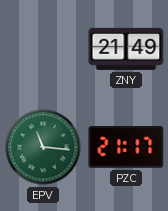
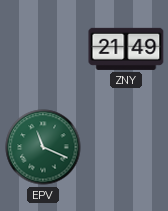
EPV: 11:16 -> 11:19
PZC: 21:17 -> none
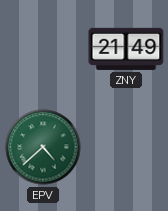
EPV: 11:19 -> 4:38
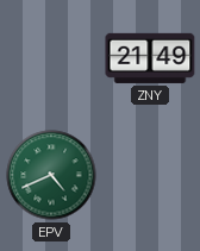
EPV: 4:38 -> 4:41
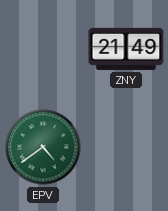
EPV: 4:41 -> 4:39
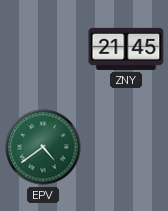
ZNY: 21:49 -> 21:45
